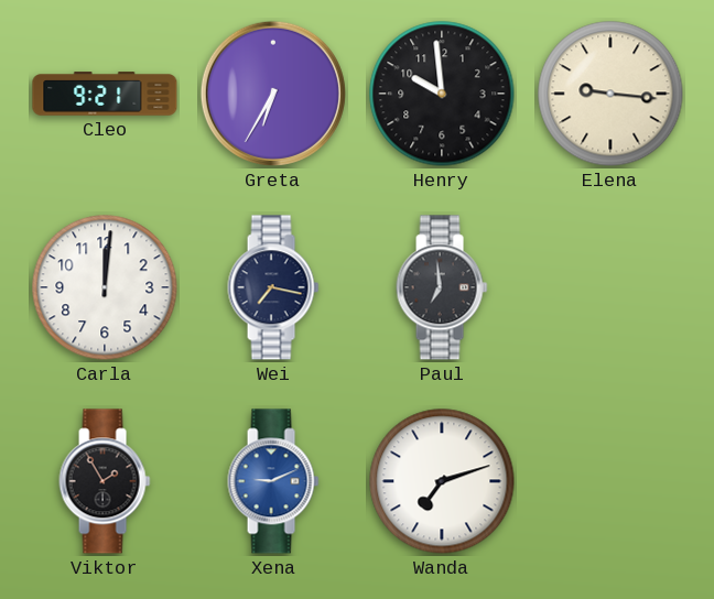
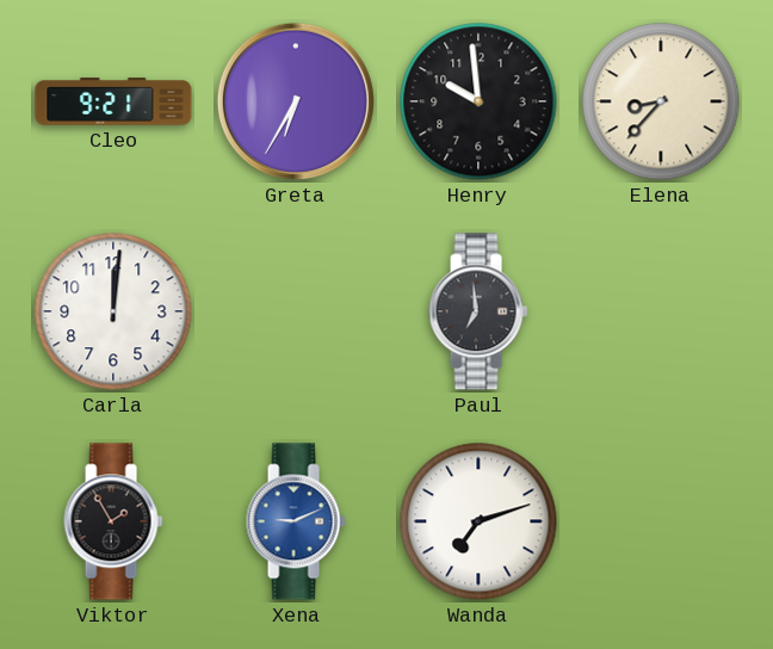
Elena: 9:16 -> 8:37
Wei: 7:17 -> none
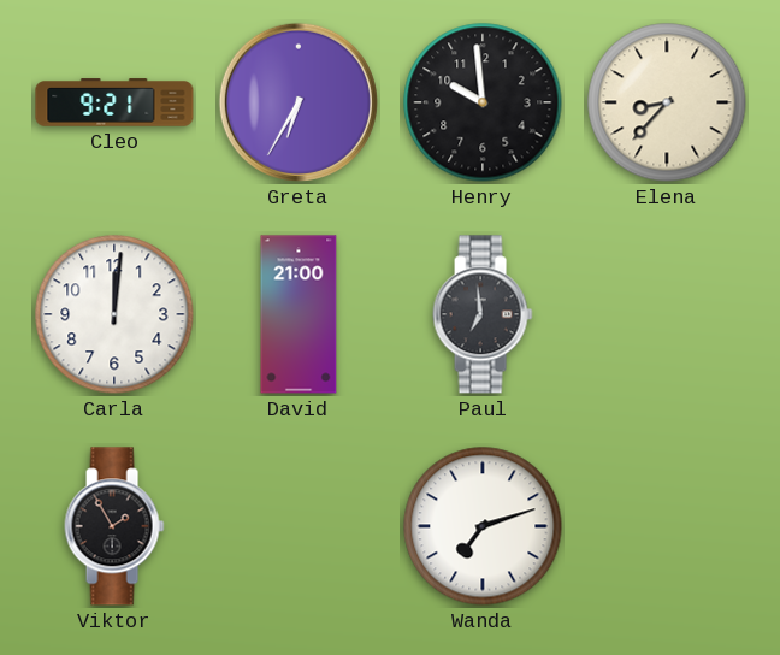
David: none -> 21:00
Xena: 9:11 -> none
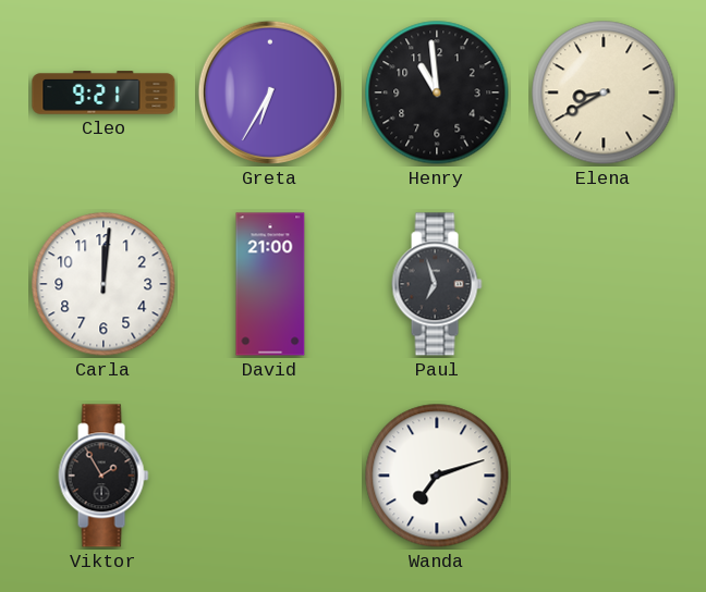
Henry: 9:59 -> 10:59
Elena: 8:37 -> 8:40
Paul: 6:59 -> 6:57
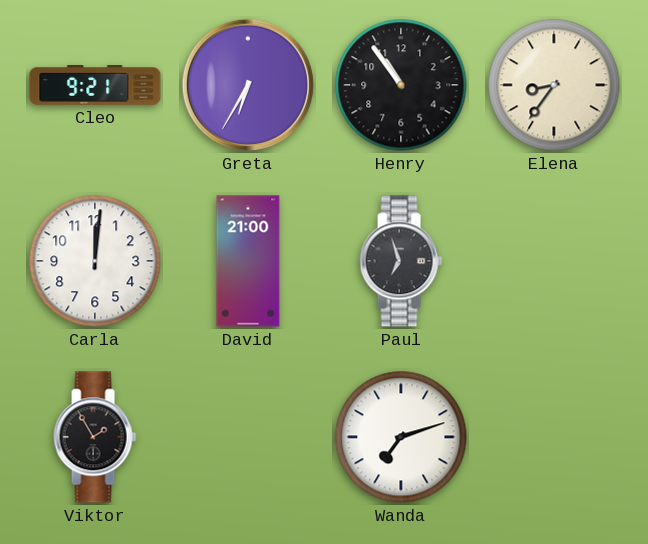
Henry: 10:59 -> 10:54
Elena: 8:40 -> 8:36
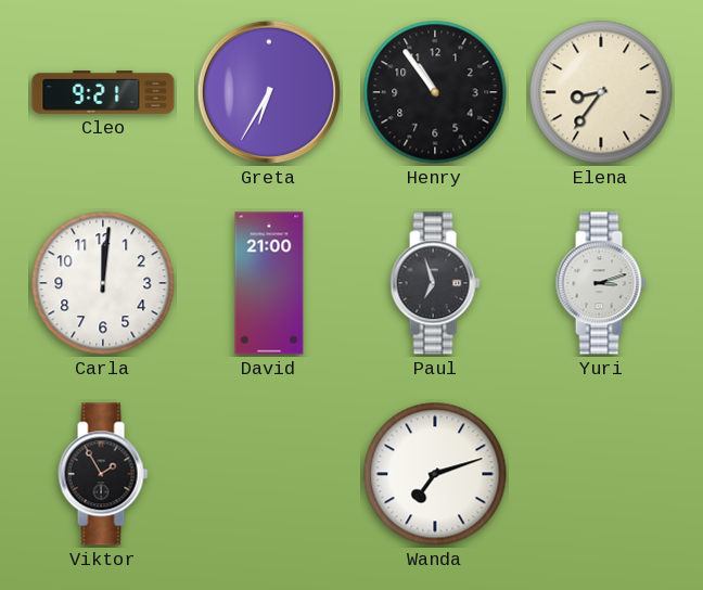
Yuri: none -> 3:12
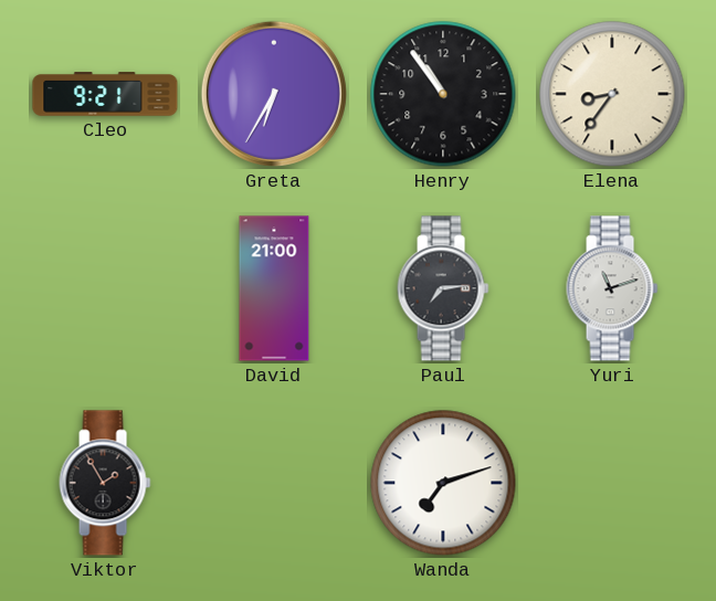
Carla: 12:01 -> none
Paul: 6:57 -> 7:14
Yuri: 3:12 -> 11:12
